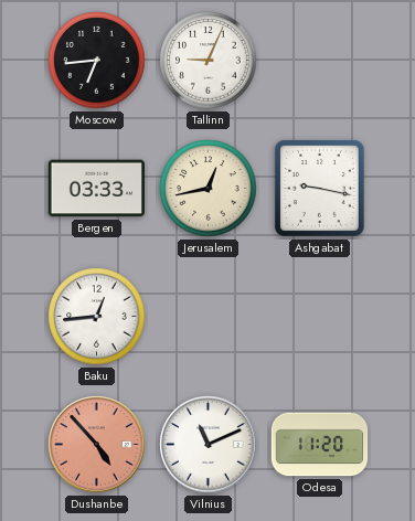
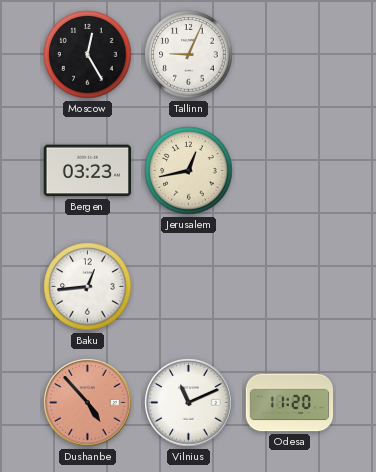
Moscow: 6:44 -> 12:25
Bergen: 03:33 -> 03:23
Ashgabat: 9:17 -> none
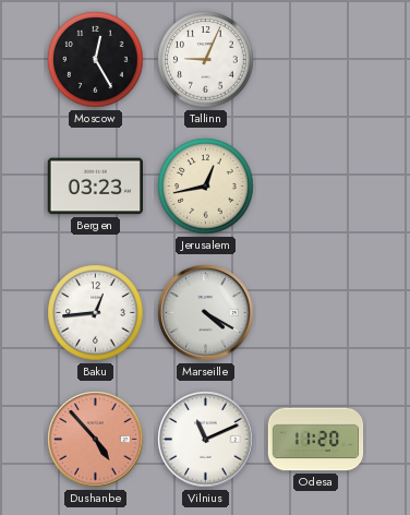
Marseille: none -> 4:20
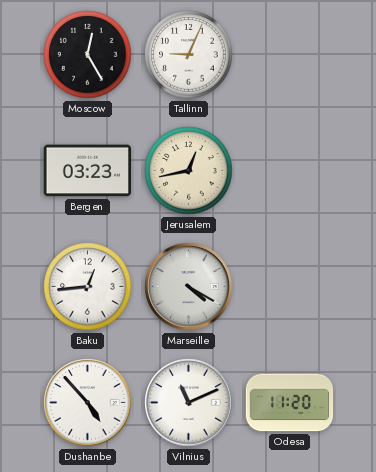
Dushanbe dial: salmon -> white
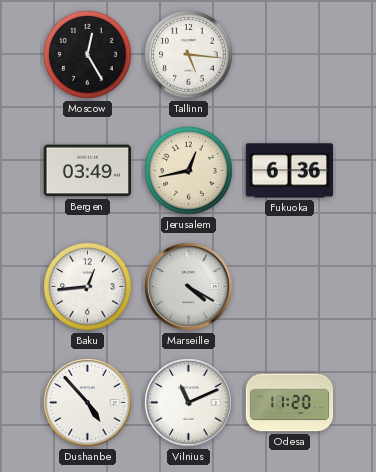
Tallinn: 9:04 -> 5:16
Bergen: 03:23 -> 03:49
Fukuoka: none -> 6:36
